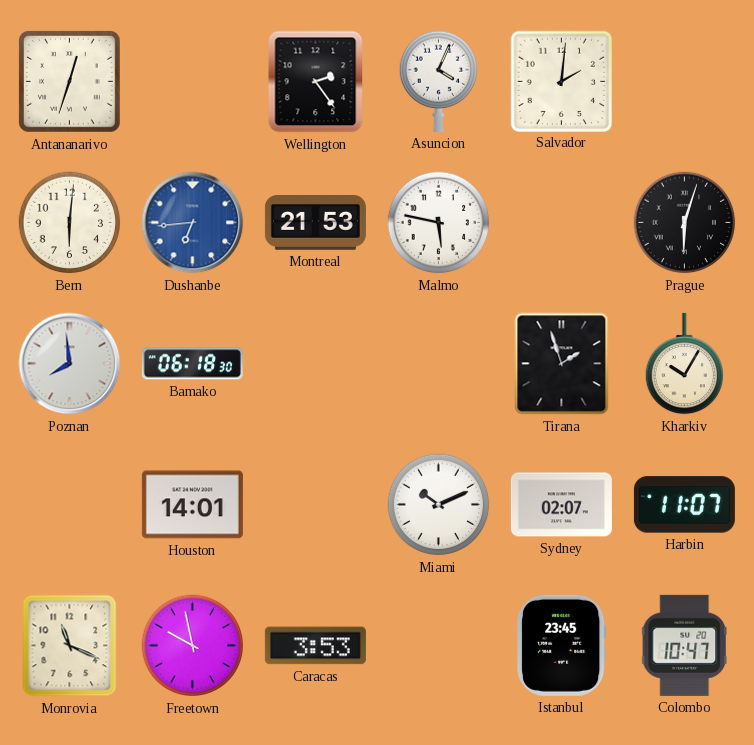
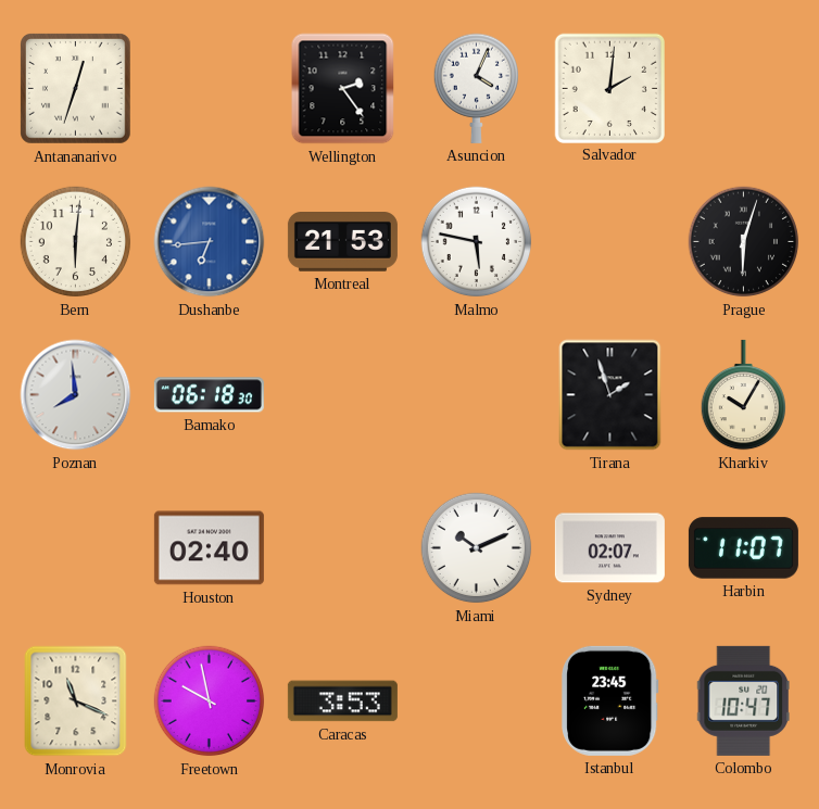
Houston: 14:01 -> 02:40
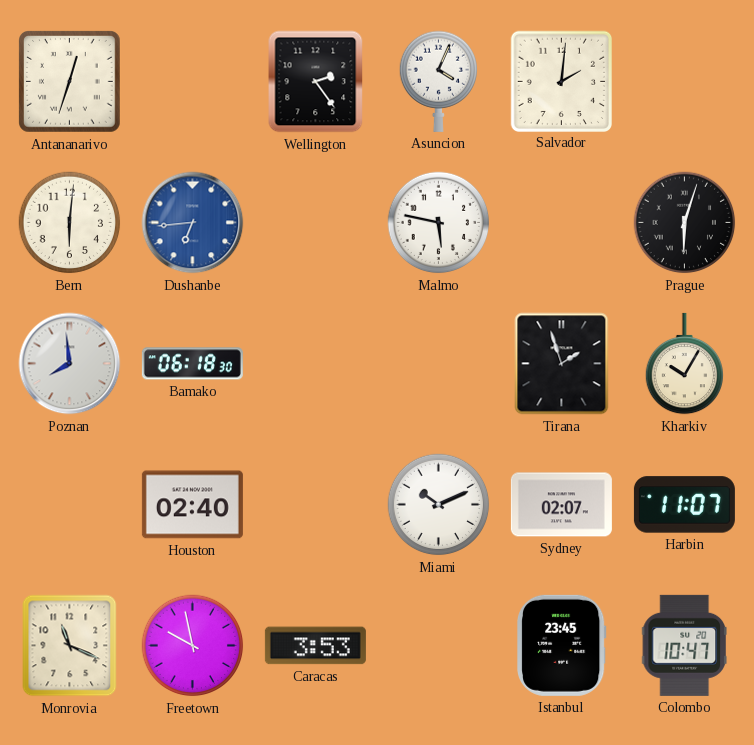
Montreal: 21:53 -> none
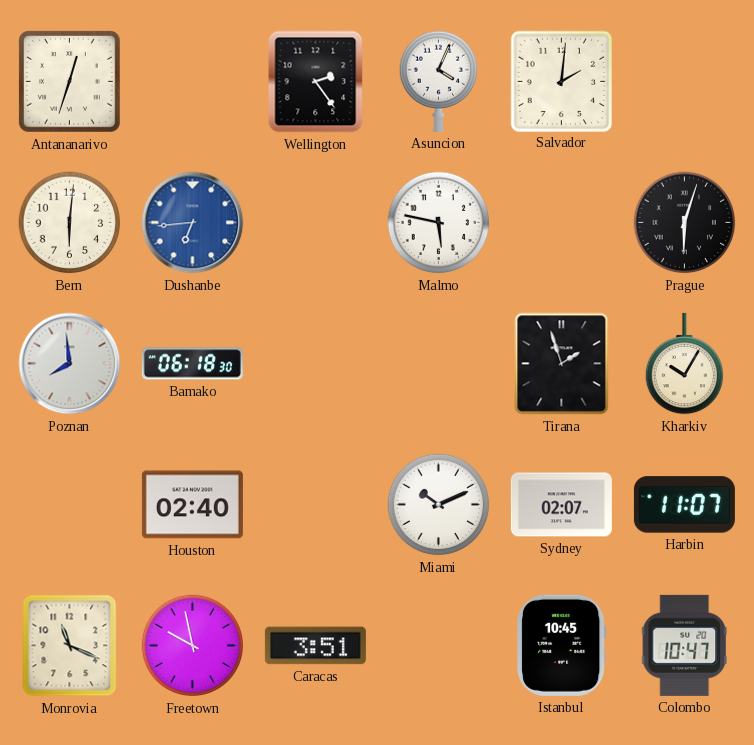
Caracas: 3:53 -> 3:51
Istanbul: 23:45 -> 10:45
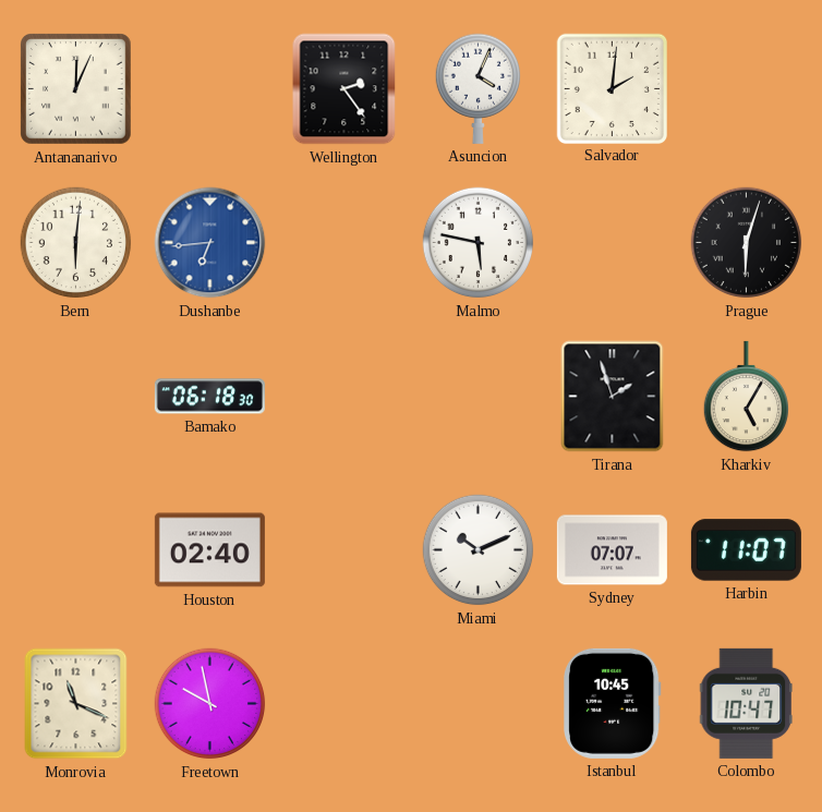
Antananarivo: 12:33 -> 12:04
Poznan: 7:59 -> none
Kharkiv: 10:05 -> 5:05
Sydney: 02:07 -> 07:07
Caracas: 3:51 -> none
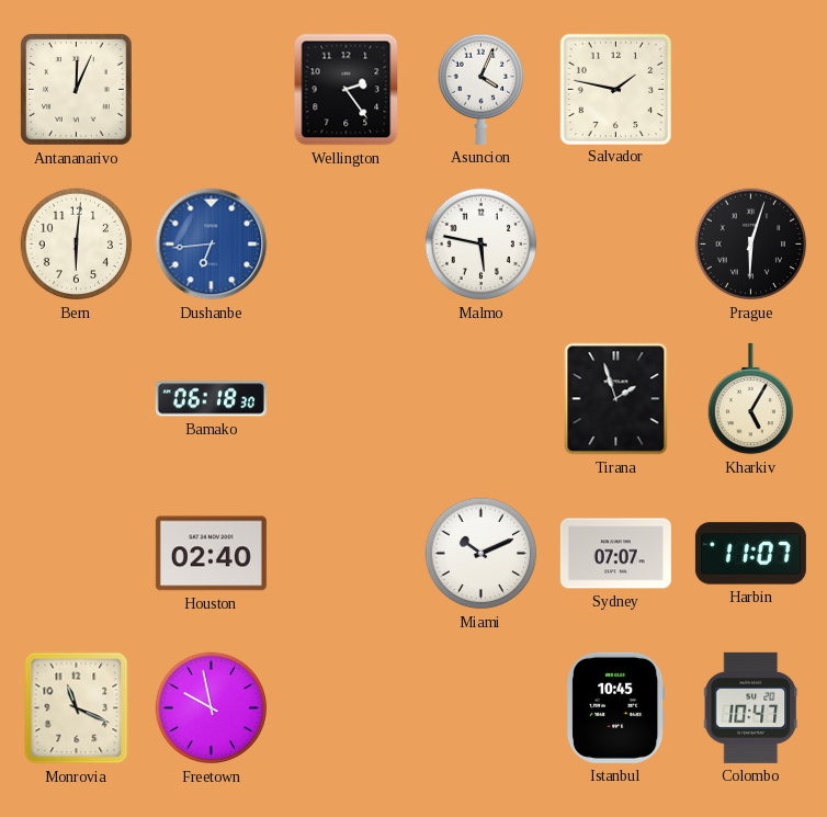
Salvador: 2:01 -> 1:47
